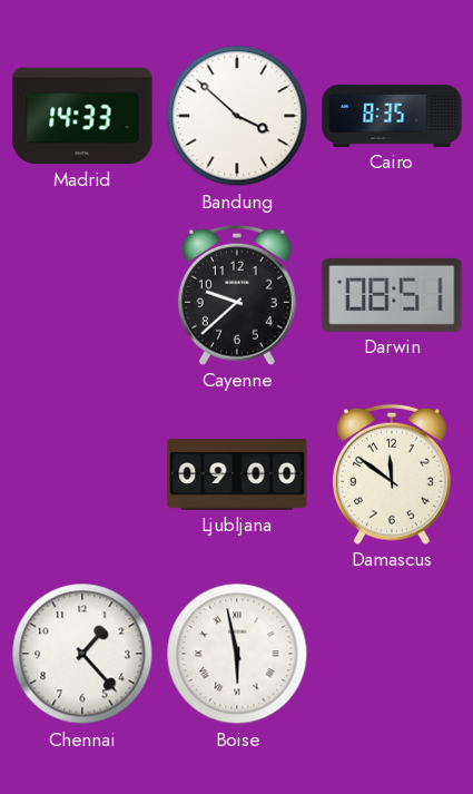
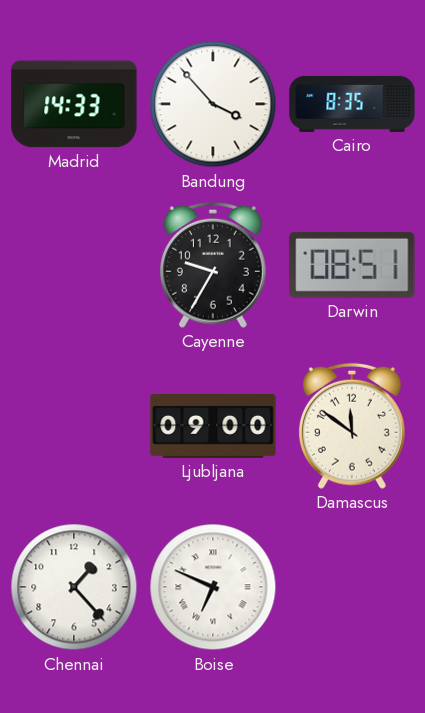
Bandung: 3:52 -> 3:53
Cayenne: 9:38 -> 9:35
Boise: 5:58 -> 6:49
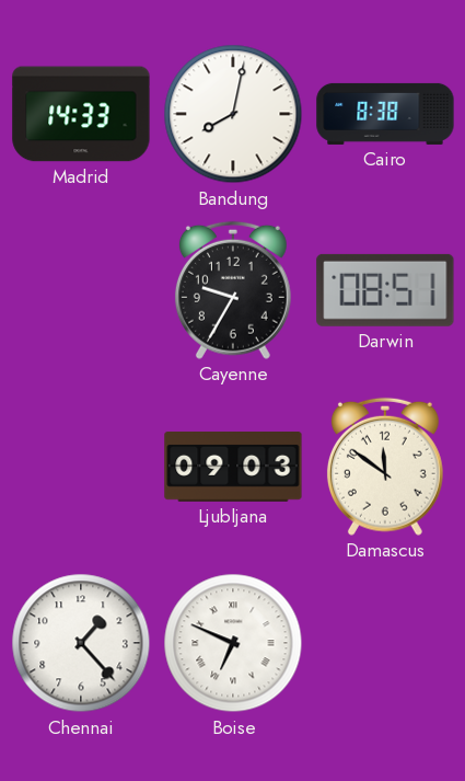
Bandung: 3:53 -> 8:02
Cairo: 8:35 -> 8:38
Ljubljana: 09:00 -> 09:03
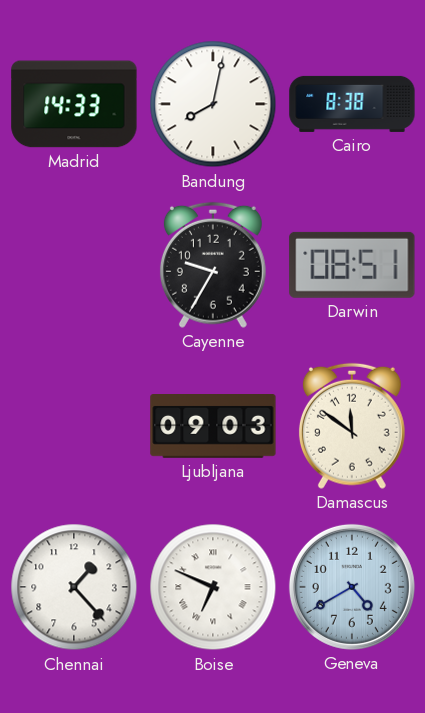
Geneva: none -> 4:40
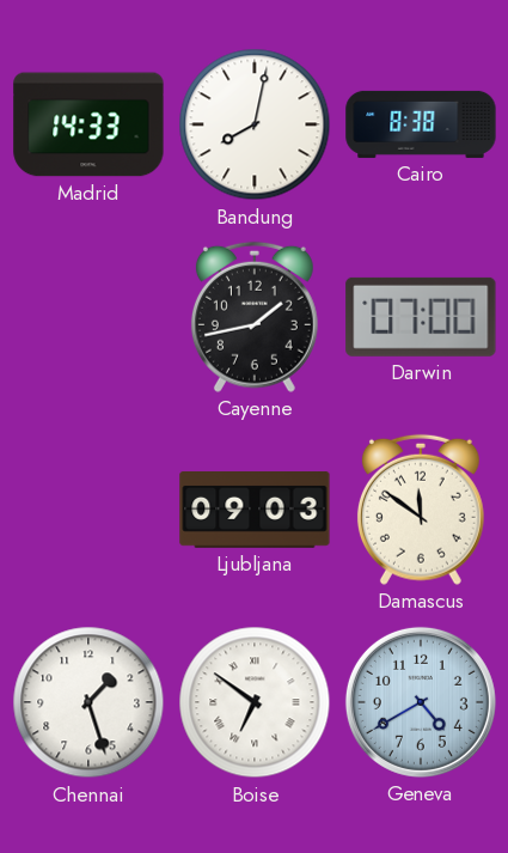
Cayenne: 9:35 -> 1:43
Darwin: 08:51 -> 07:00
Chennai: 1:23 -> 1:27
Boise: 6:49 -> 6:51
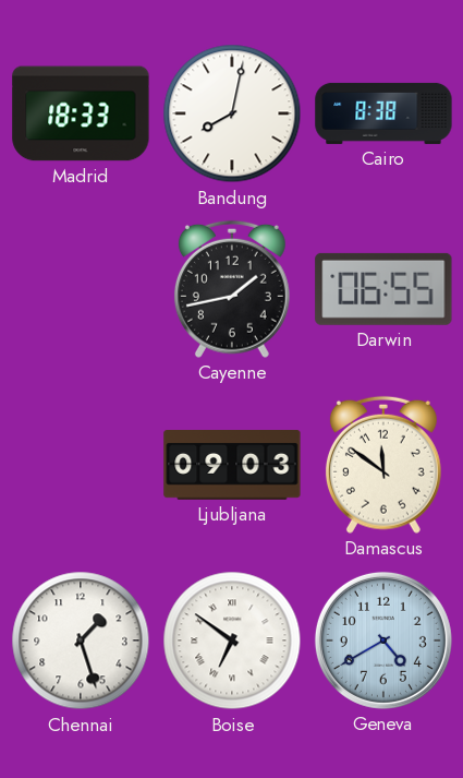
Madrid: 14:33 -> 18:33
Darwin: 07:00 -> 06:55
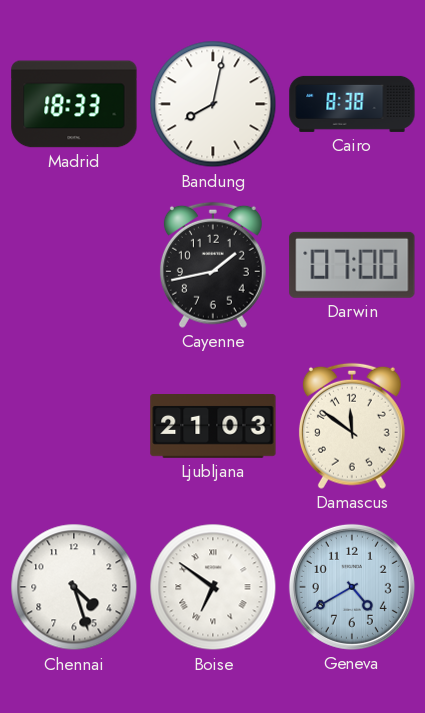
Darwin: 06:55 -> 07:00
Ljubljana: 09:03 -> 21:03
Chennai: 1:27 -> 4:27
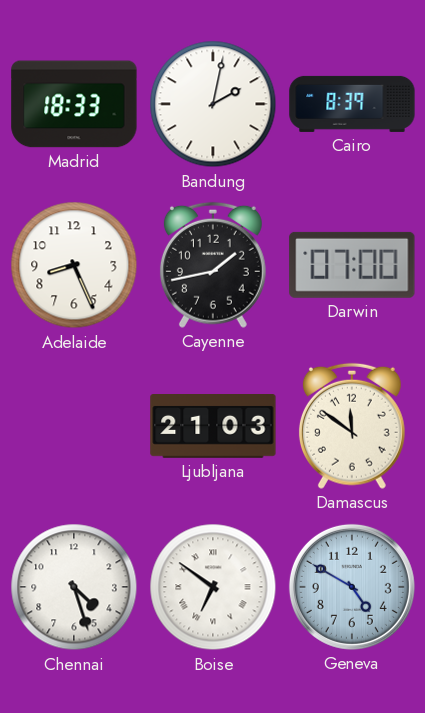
Bandung: 8:02 -> 2:02
Cairo: 8:38 -> 8:39
Adelaide: none -> 8:26
Geneva: 4:40 -> 4:50
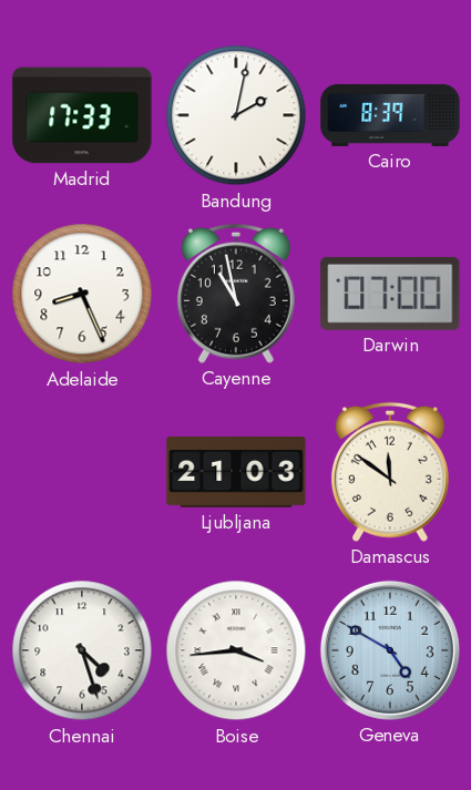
Madrid: 18:33 -> 17:33
Cayenne: 1:43 -> 10:58
Boise: 6:51 -> 3:44
